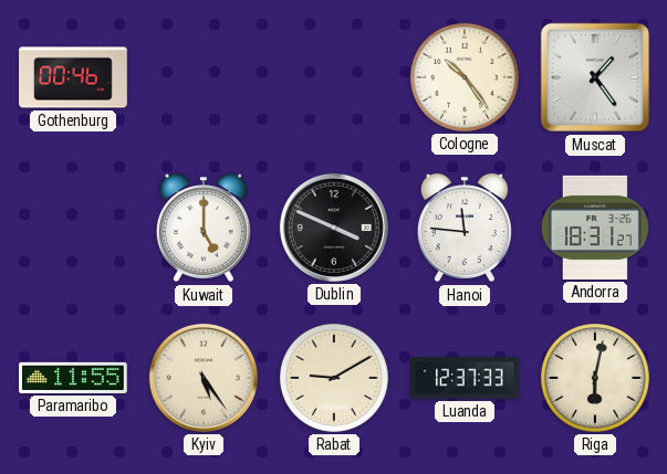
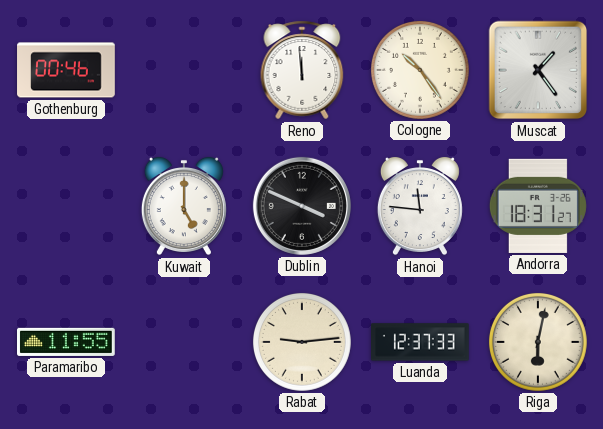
Reno: none -> 11:59
Kyiv: 5:24 -> none
Rabat: 9:10 -> 9:14
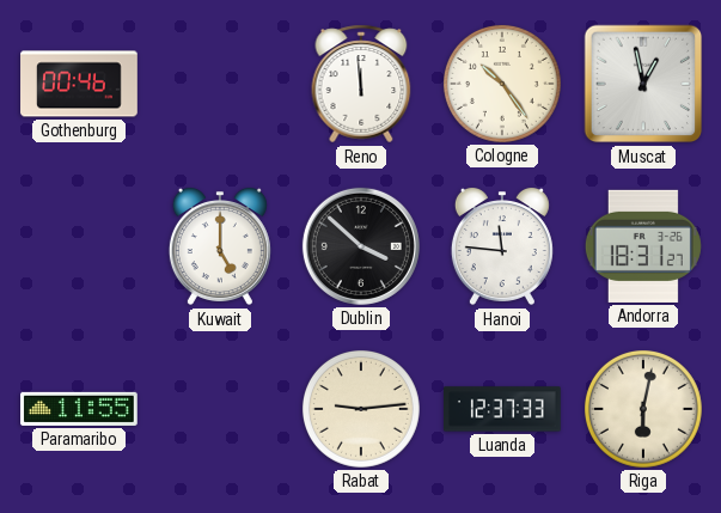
Muscat: 1:24 -> 12:58
Dublin: 3:49 -> 3:52
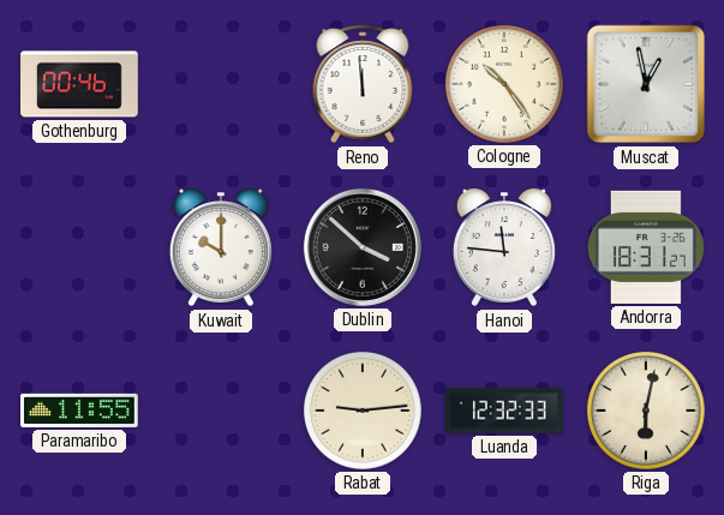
Kuwait: 5:00 -> 10:00
Luanda: 12:37 -> 12:32
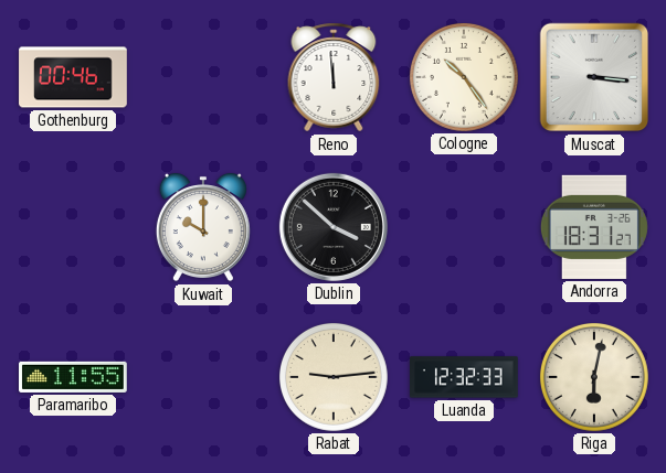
Muscat: 12:58 -> 3:16
Hanoi: 11:46 -> none
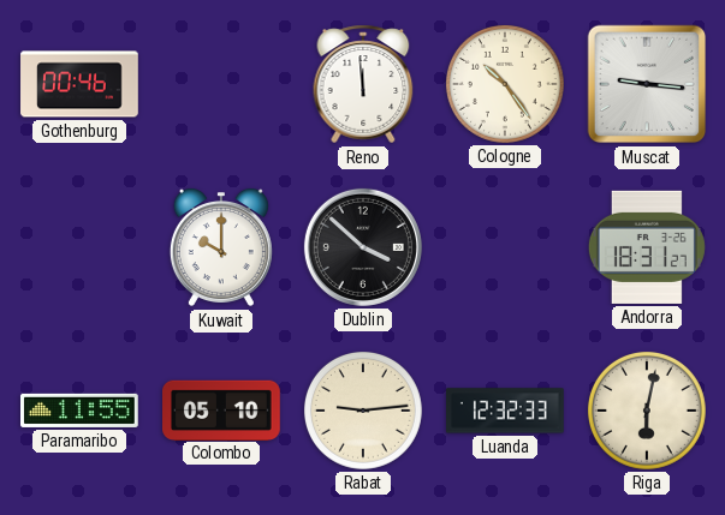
Muscat: 3:16 -> 9:16
Colombo: none -> 05:10
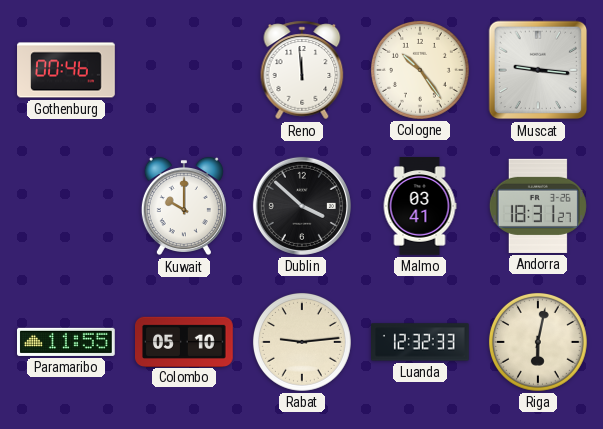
Malmo: none -> 03:41
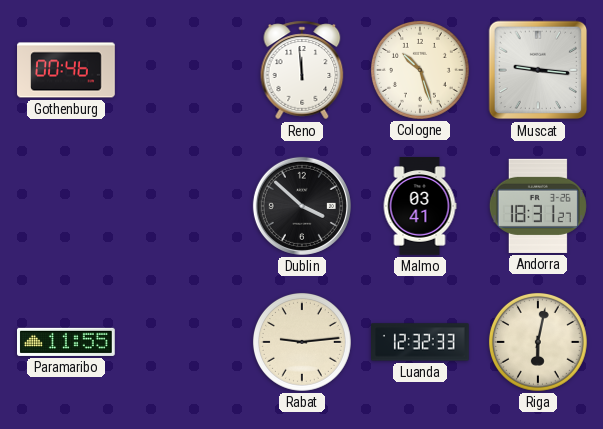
Cologne: 10:24 -> 10:27
Kuwait: 10:00 -> none
Colombo: 05:10 -> none
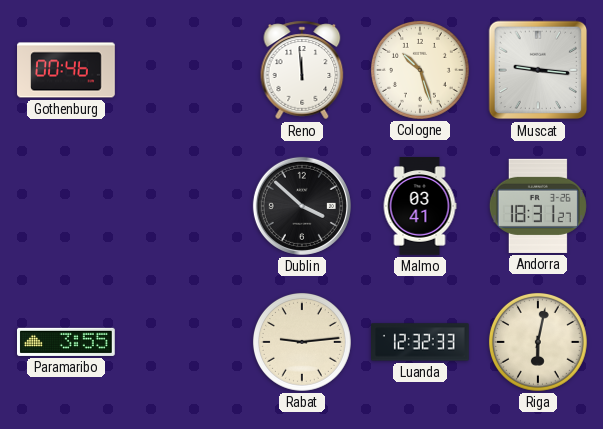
Paramaribo: 11:55 -> 3:55
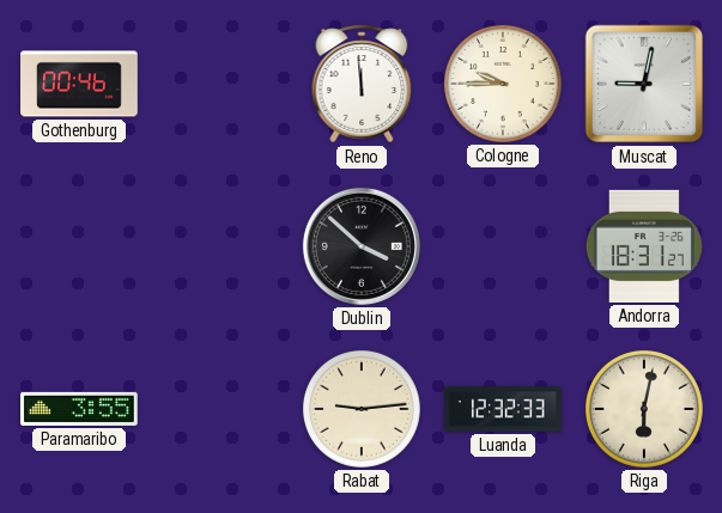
Cologne: 10:27 -> 9:45
Muscat: 9:16 -> 9:02
Malmo: 03:41 -> none
